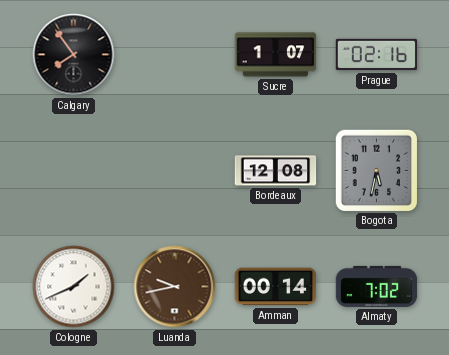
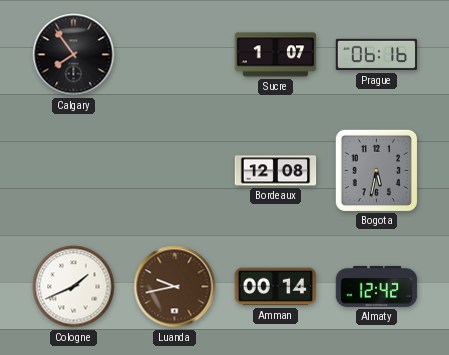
Prague: 02:16 -> 06:16
Almaty: 7:02 -> 12:42
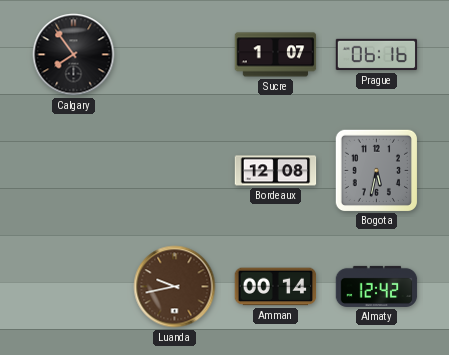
Cologne: 1:41 -> none
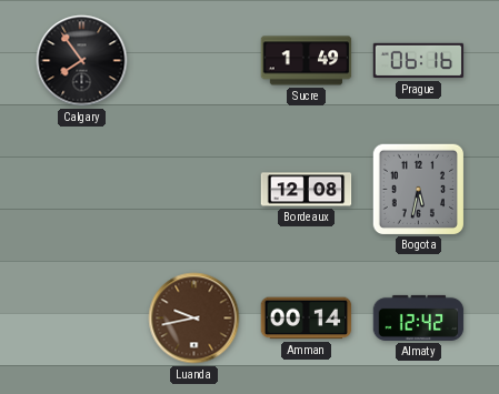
Sucre: 1:07 -> 1:49
